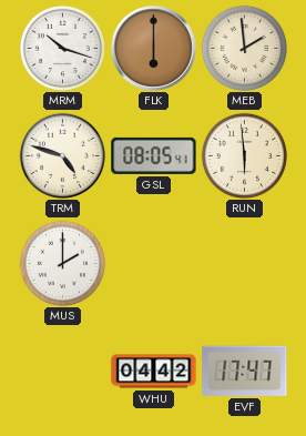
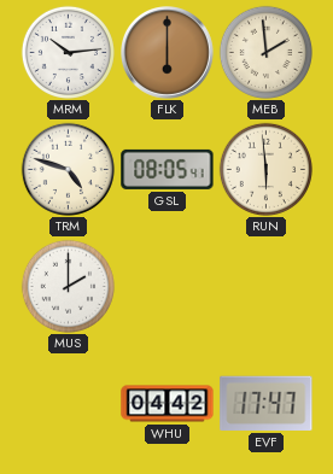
MRM: 10:18 -> 10:14
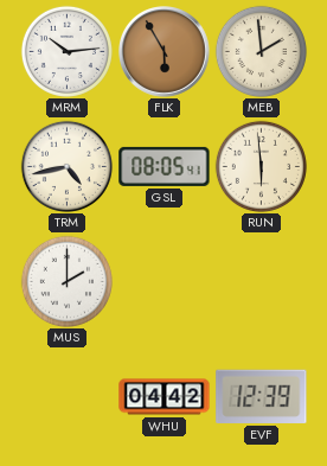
FLK: 6:00 -> 5:55
TRM: 4:48 -> 4:43
EVF: 17:47 -> 12:39
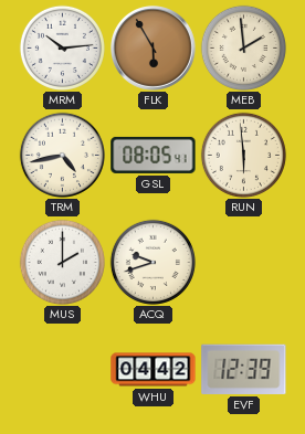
ACQ: none -> 9:42
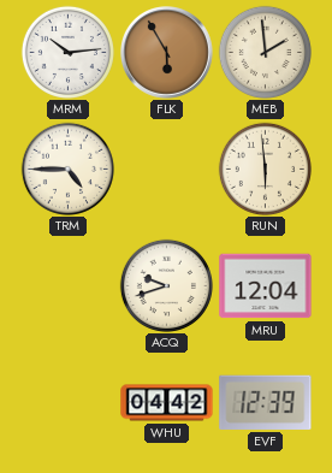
TRM: 4:43 -> 4:45
GSL: 08:05 -> none
MUS: 2:00 -> none
MRU: none -> 12:04
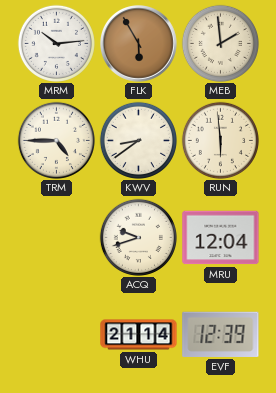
KWV: none -> 8:39
WHU: 04:42 -> 21:14
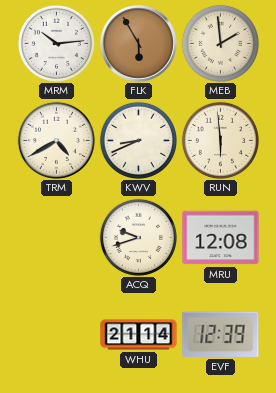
TRM: 4:45 -> 4:40
KWV: 8:39 -> 8:41
MRU: 12:04 -> 12:08
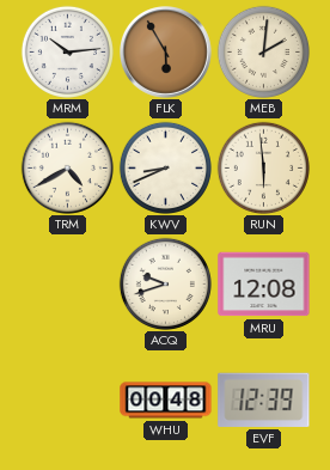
MEB: 1:59 -> 2:01
WHU: 21:14 -> 00:48
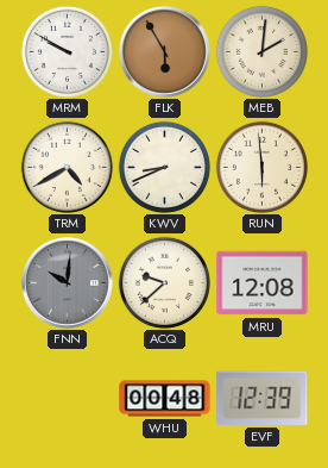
MRM: 10:14 -> 9:50
FNN: none -> 10:01
ACQ: 9:42 -> 9:38
